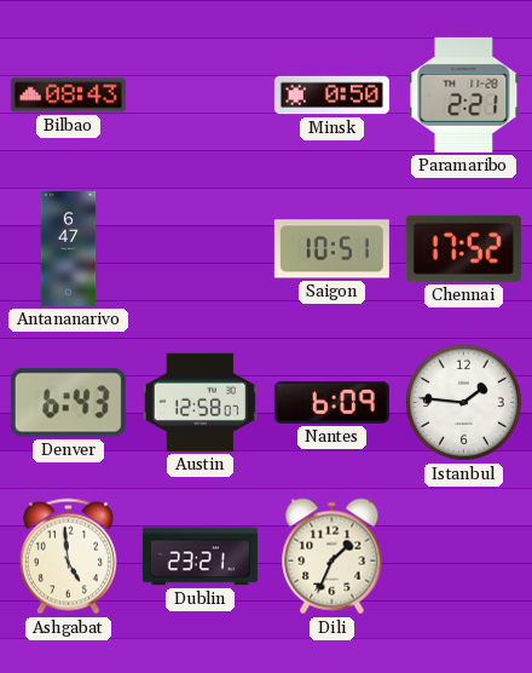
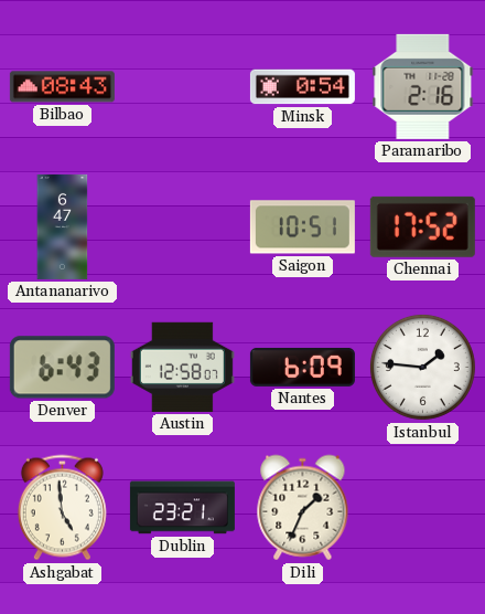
Minsk: 0:50 -> 0:54
Paramaribo: 2:21 -> 2:16
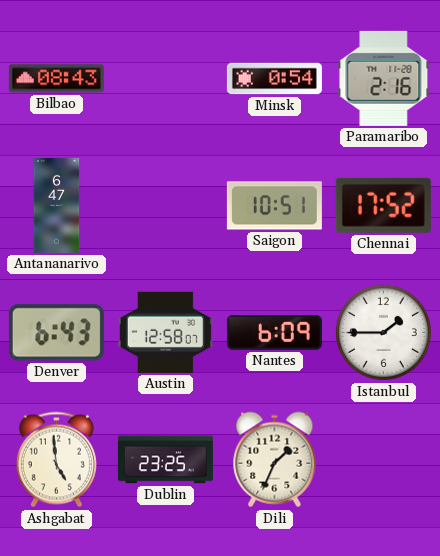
Istanbul: 1:46 -> 1:45
Dublin: 23:21 -> 23:25
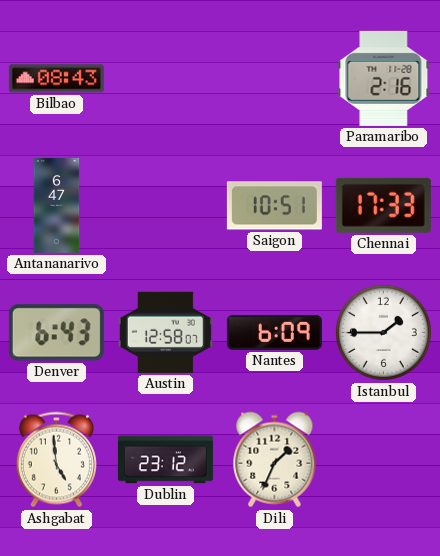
Minsk: 0:54 -> none
Chennai: 17:52 -> 17:33
Dublin: 23:25 -> 23:12
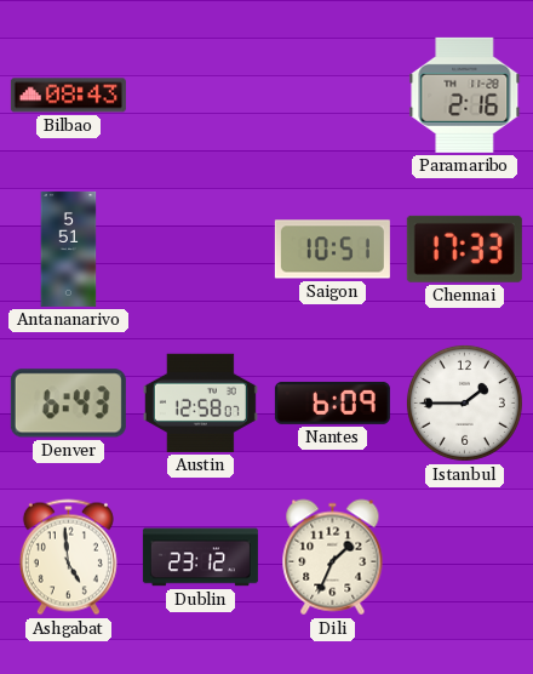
Antananarivo: 6:47 -> 5:51
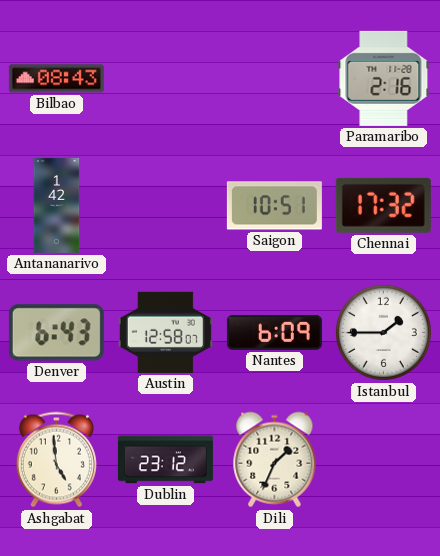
Antananarivo: 5:51 -> 1:42
Chennai: 17:33 -> 17:32
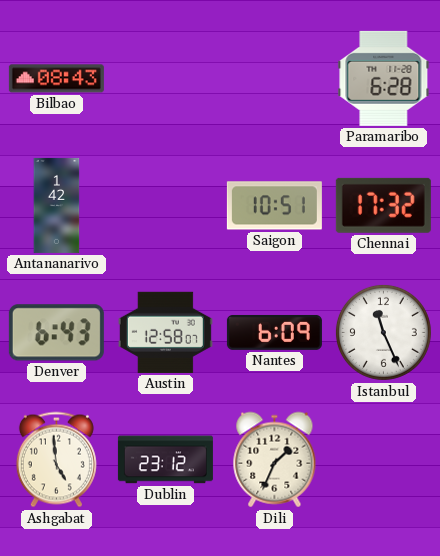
Paramaribo: 2:16 -> 6:28
Istanbul: 1:45 -> 11:26
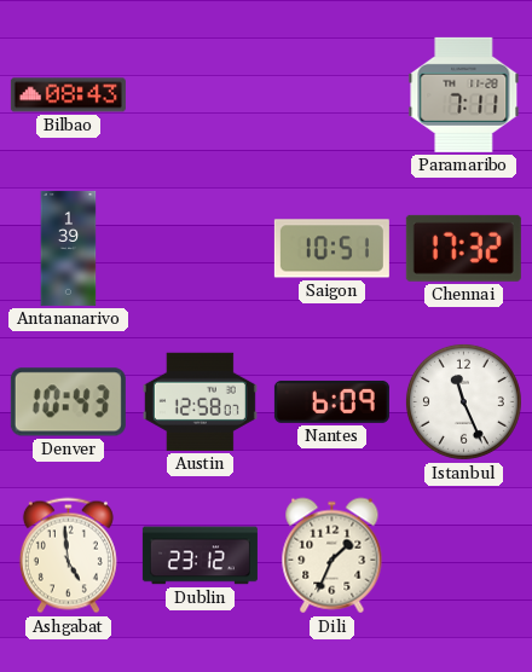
Paramaribo: 6:28 -> 7:11
Antananarivo: 1:42 -> 1:39
Denver: 6:43 -> 10:43
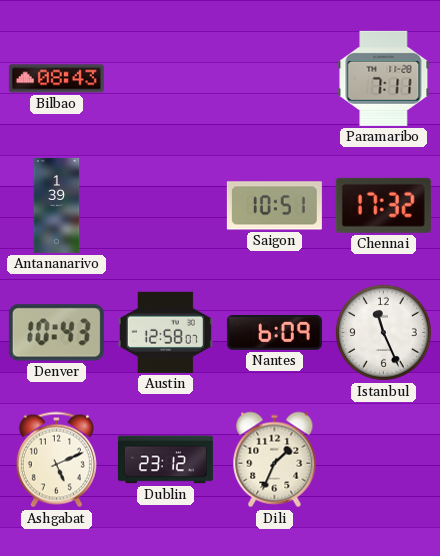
Ashgabat: 4:59 -> 5:11
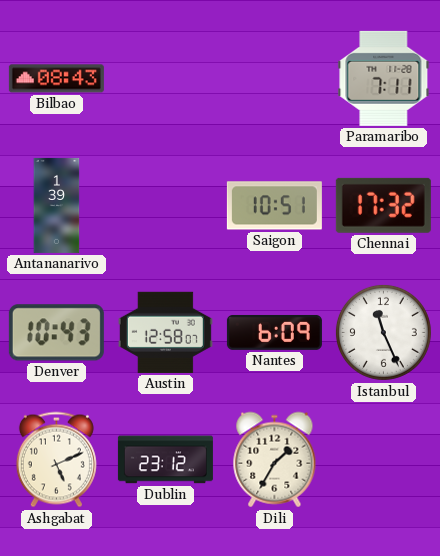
Dili: 1:34 -> 1:35
